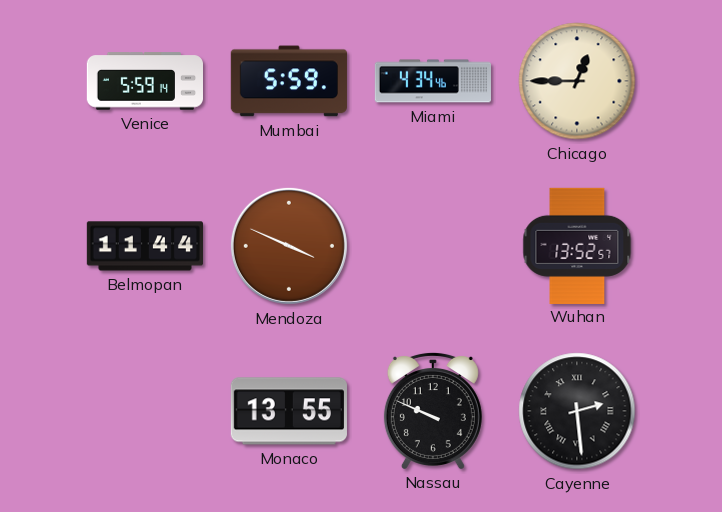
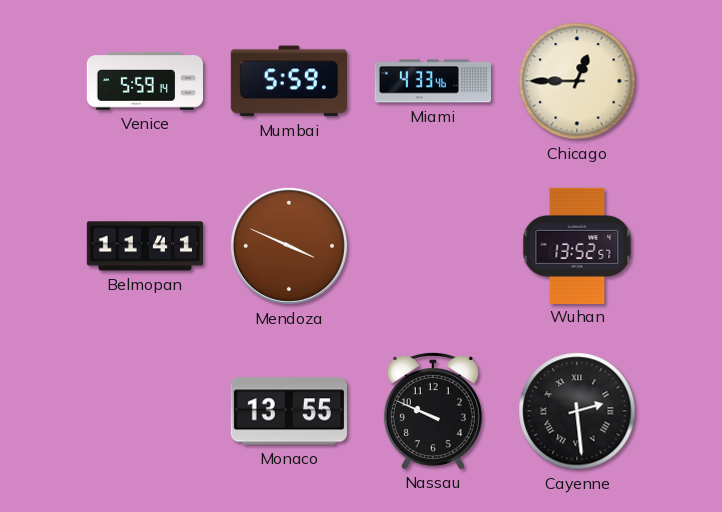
Miami: 4:34 -> 4:33
Belmopan: 11:44 -> 11:41
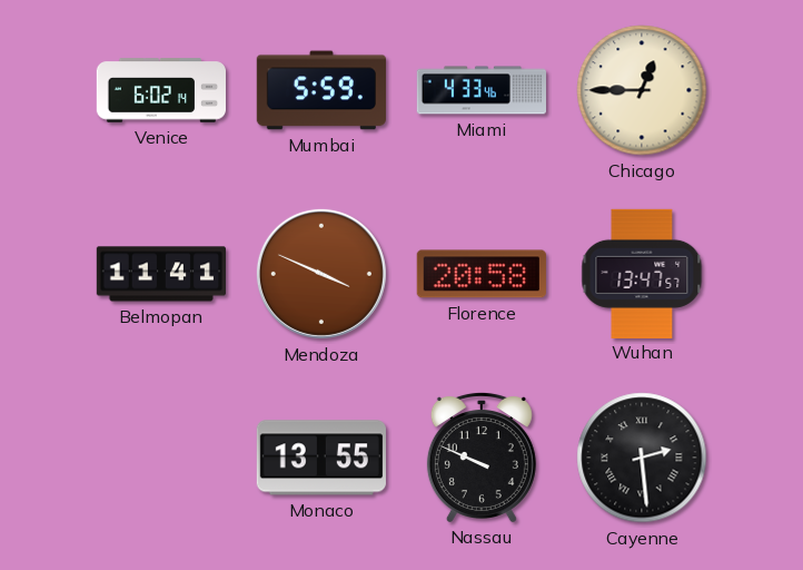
Venice: 5:59 -> 6:02
Florence: none -> 20:58
Wuhan: 13:52 -> 13:47
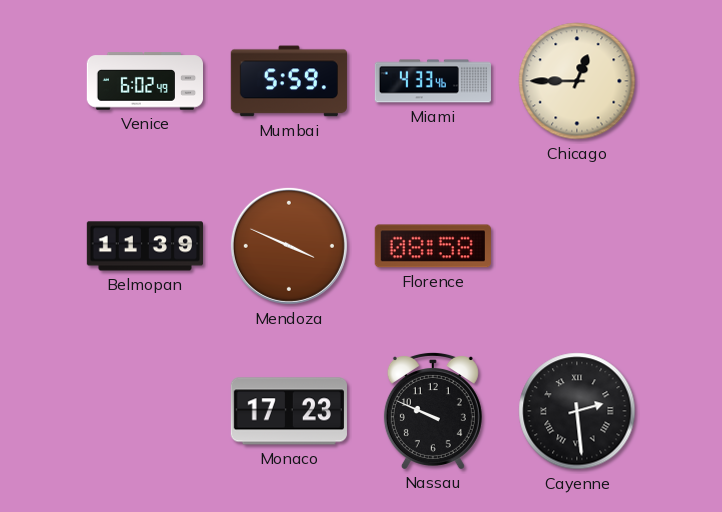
Venice: 6:02:14 -> 6:02:49
Belmopan: 11:41 -> 11:39
Florence: 20:58 -> 08:58
Wuhan: 13:47 -> none
Monaco: 13:55 -> 17:23
